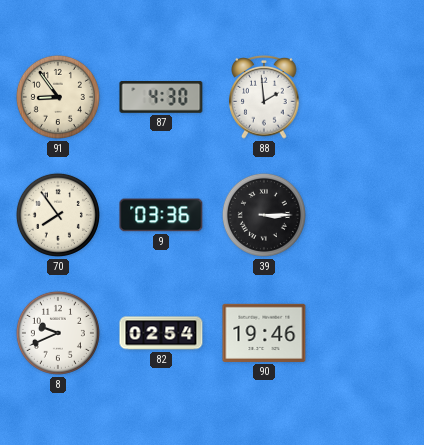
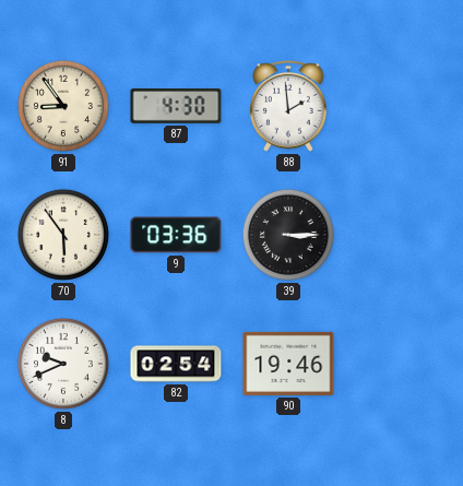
70: 7:54 -> 5:54
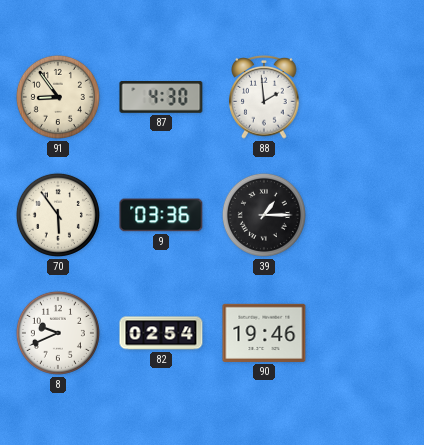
39: 3:15 -> 1:15
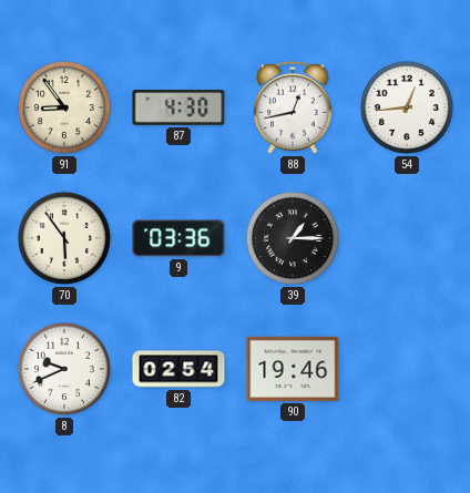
88: 1:59 -> 12:43
54: none -> 12:44
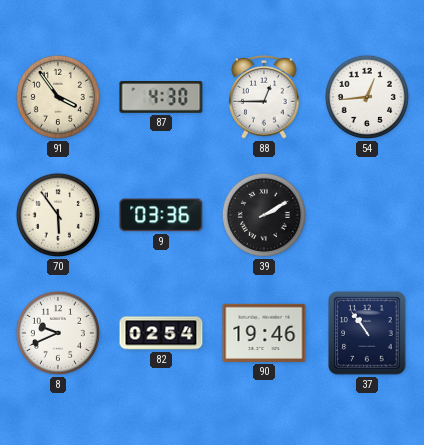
91: 8:54 -> 3:54
88: 12:43 -> 12:45
39: 1:15 -> 2:10
37: none -> 10:54
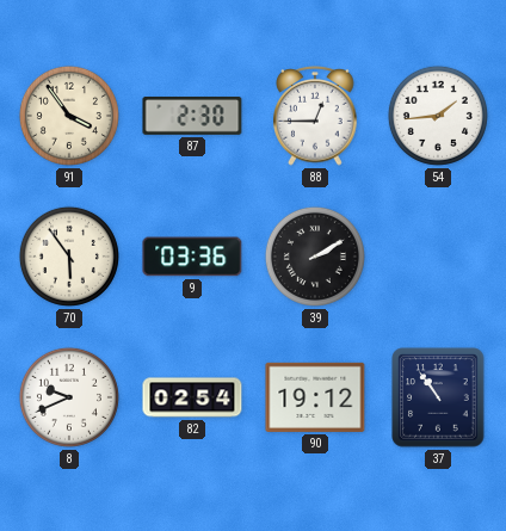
87: 4:30 -> 2:30
54: 12:44 -> 1:44
90: 19:46 -> 19:12
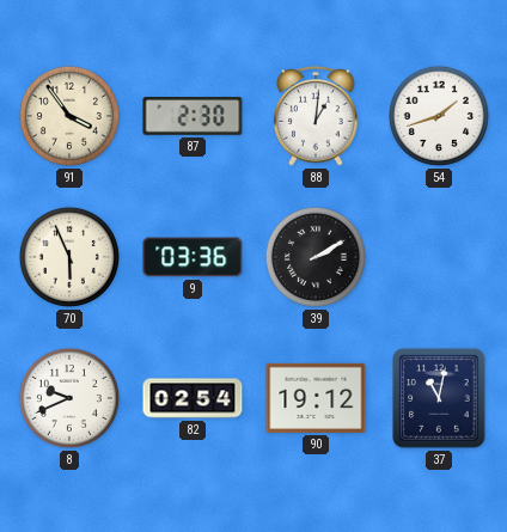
88: 12:45 -> 1:01
54: 1:44 -> 1:42
70: 5:54 -> 5:56
37: 10:54 -> 11:02
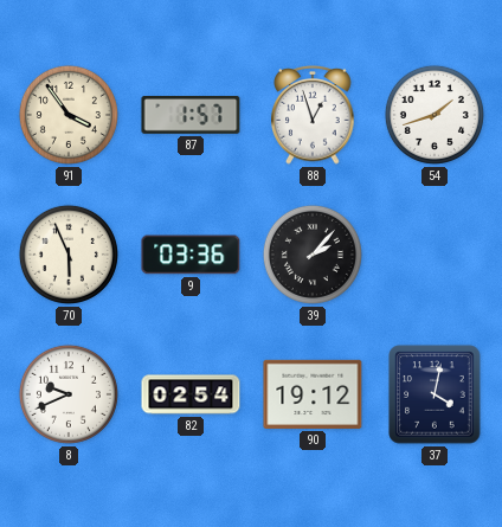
87: 2:30 -> 1:57
88: 1:01 -> 12:57
39: 2:10 -> 2:07
37: 11:02 -> 4:02
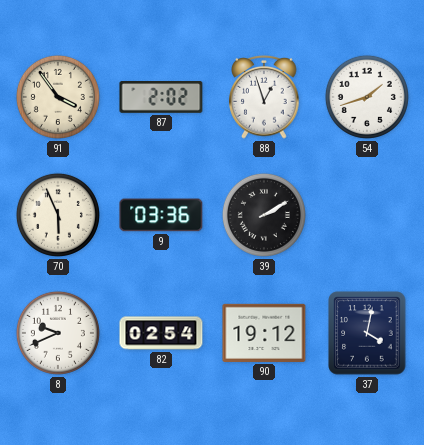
87: 1:57 -> 2:02
39: 2:07 -> 2:10
